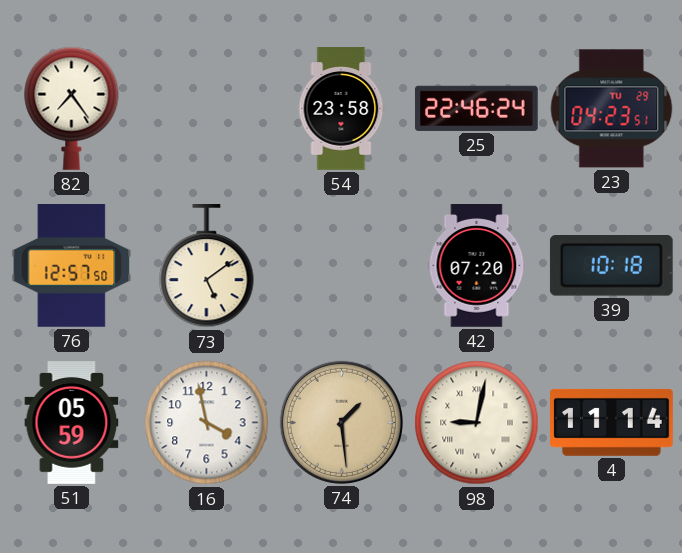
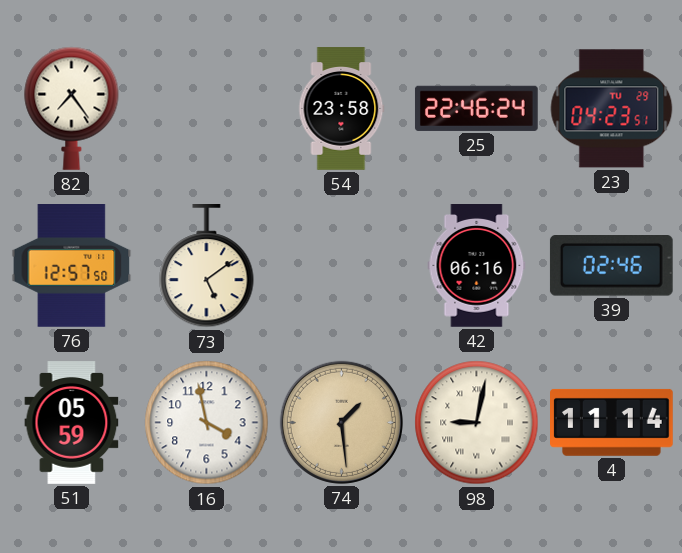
42: 07:20 -> 06:16
39: 10:18 -> 02:46
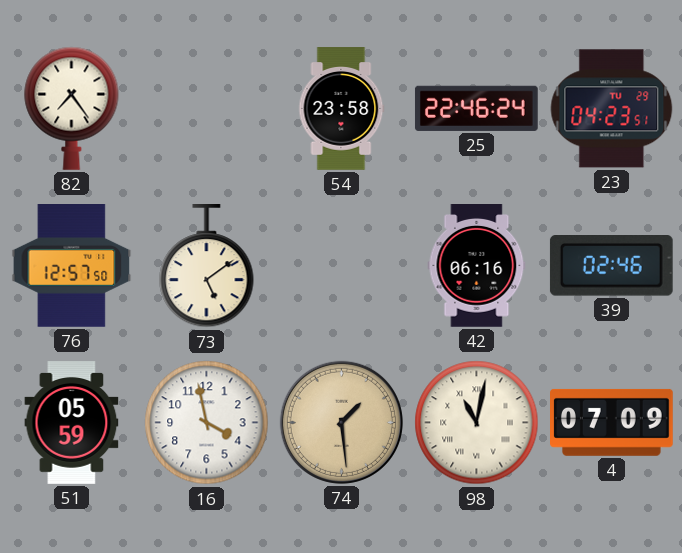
98: 9:02 -> 11:02
4: 11:14 -> 07:09
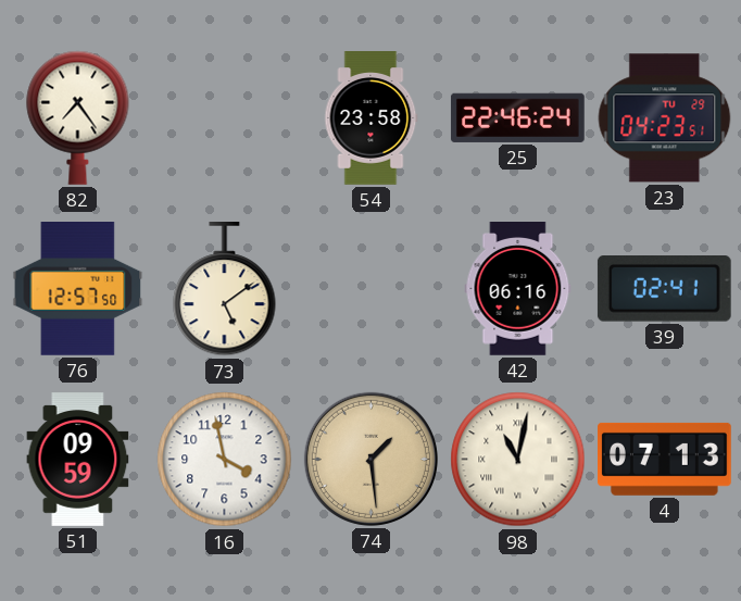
39: 02:46 -> 02:41
51: 05:59 -> 09:59
4: 07:09 -> 07:13
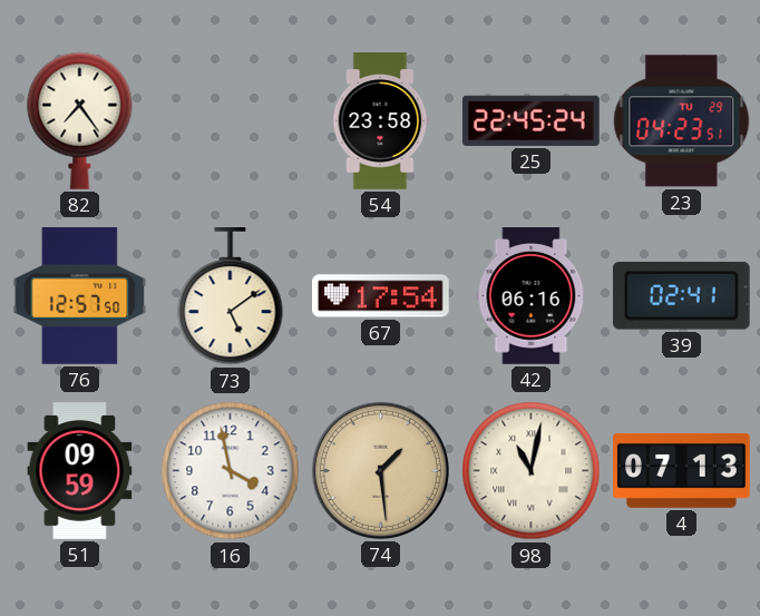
25: 22:46 -> 22:45
67: none -> 17:54
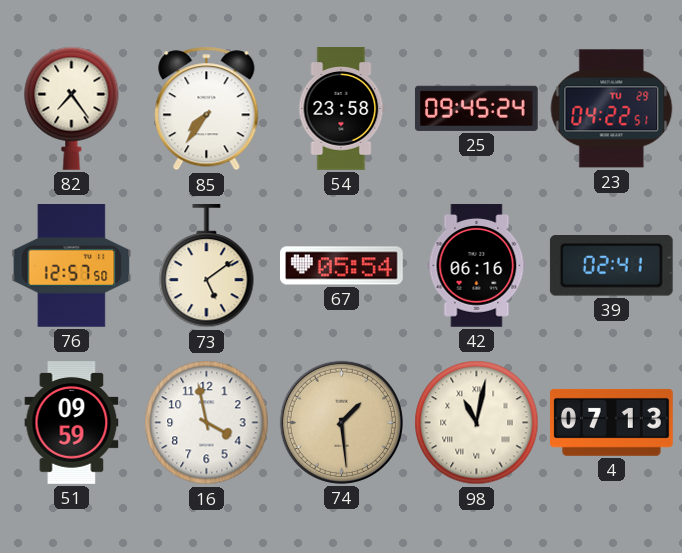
85: none -> 7:36
25: 22:45 -> 09:45
23: 04:23 -> 04:22
67: 17:54 -> 05:54
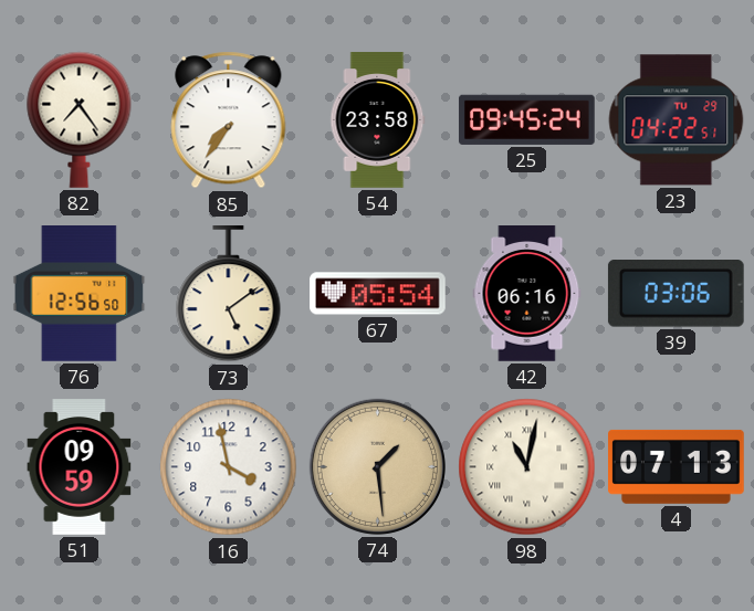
76: 12:57 -> 12:56
39: 02:41 -> 03:06
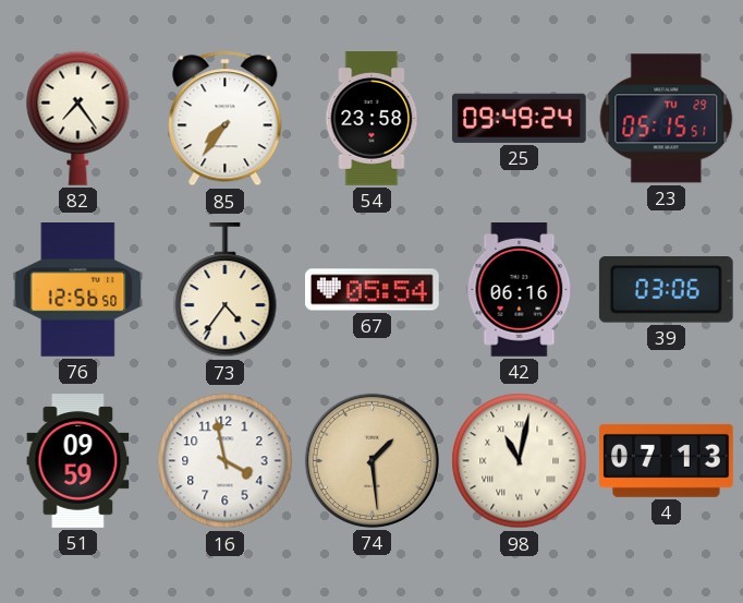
25: 09:45 -> 09:49
23: 04:22 -> 05:15
73: 5:09 -> 4:36
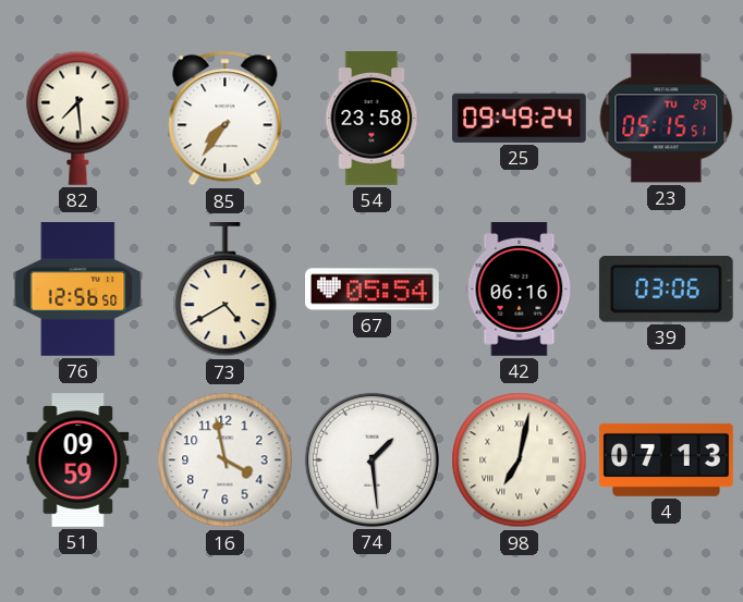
82: 7:24 -> 7:29
73: 4:36 -> 4:40
74 dial: champagne -> white
98: 11:02 -> 7:02
